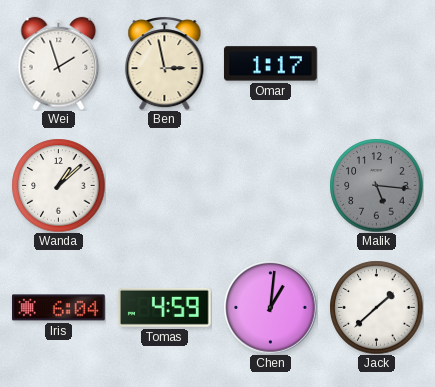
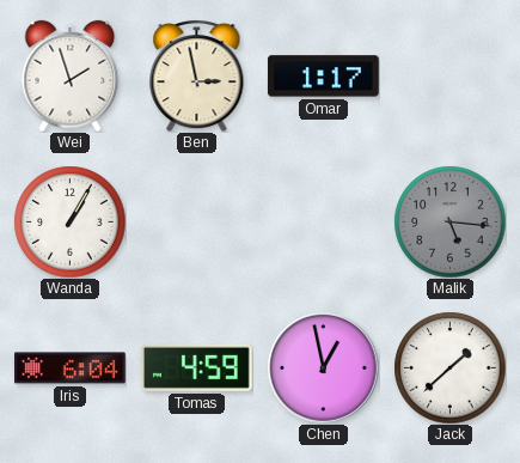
Wanda: 1:08 -> 1:05
Chen: 1:01 -> 12:58
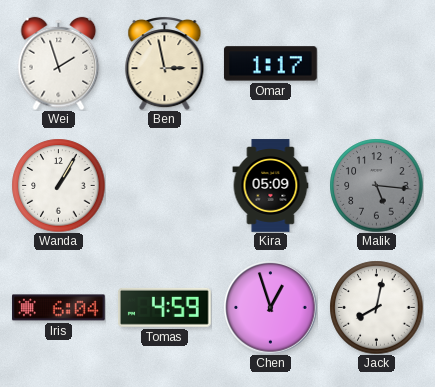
Kira: none -> 05:09
Chen: 12:58 -> 12:57
Jack: 1:38 -> 8:02
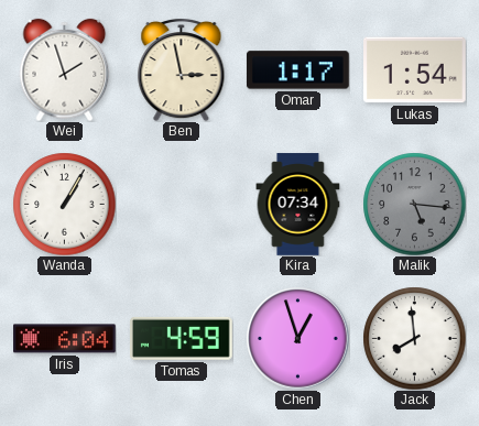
Lukas: none -> 1:54
Kira: 05:09 -> 07:34
Jack: 8:02 -> 7:59
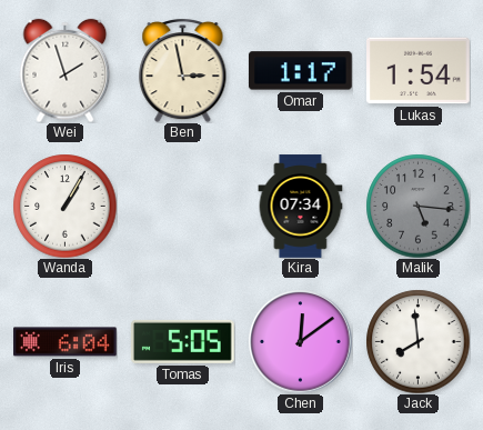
Tomas: 4:59 -> 5:05
Chen: 12:57 -> 12:09
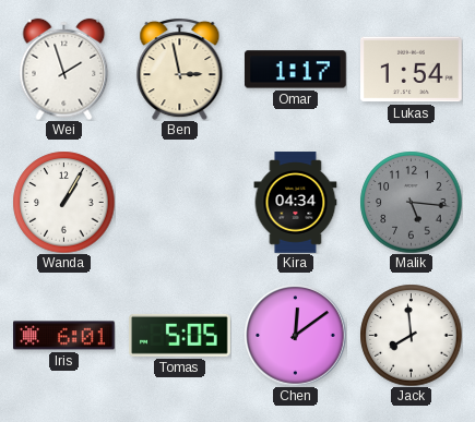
Kira: 07:34 -> 04:34
Iris: 6:04 -> 6:01
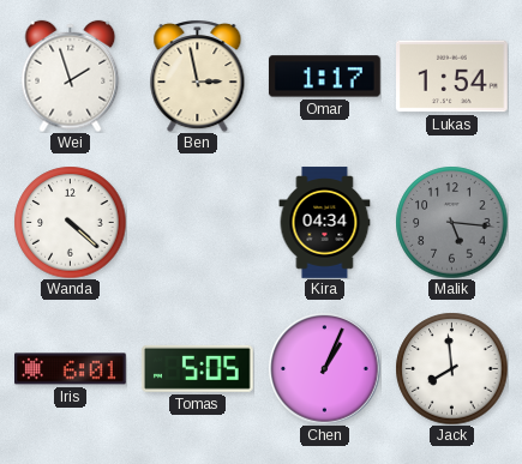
Wanda: 1:05 -> 4:22
Chen: 12:09 -> 1:04
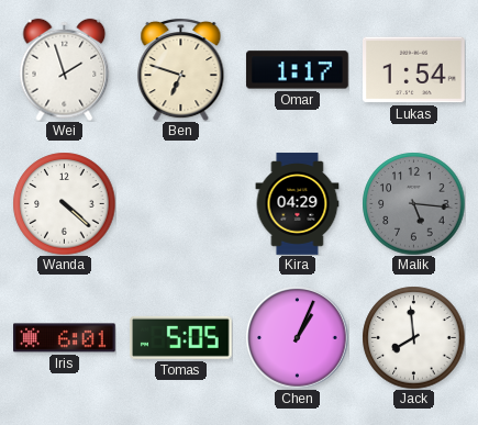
Ben: 2:58 -> 6:48
Kira: 04:34 -> 04:29
